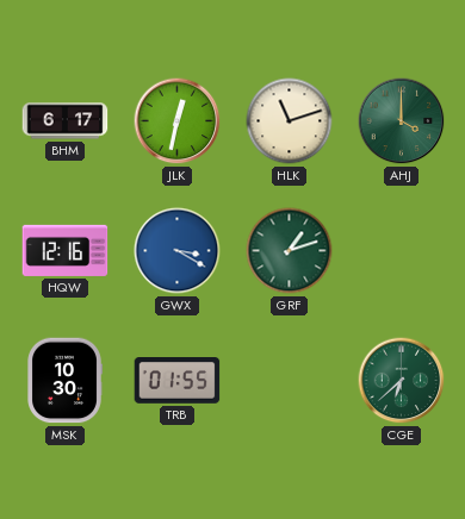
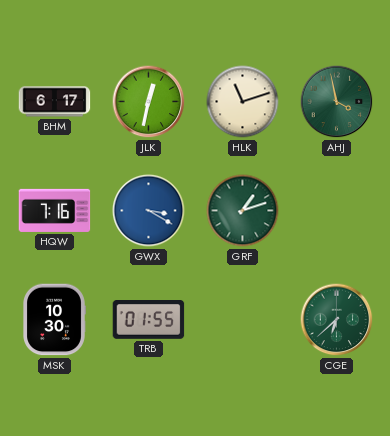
AHJ: 4:00 -> 3:58
HQW: 12:16 -> 7:16
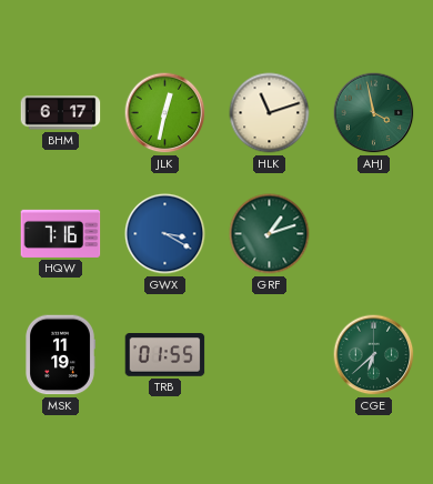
MSK: 10:30 -> 11:19
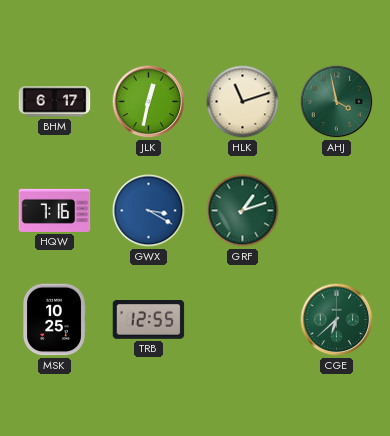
MSK: 11:19 -> 10:25
TRB: 01:55 -> 12:55
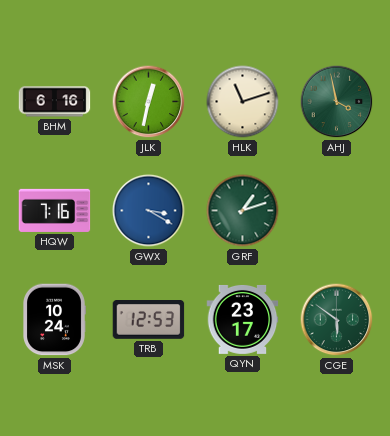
BHM: 6:17 -> 6:16
MSK: 10:25 -> 10:24
TRB: 12:55 -> 12:53
QYN: none -> 23:17
CGE: 6:38 -> 5:51
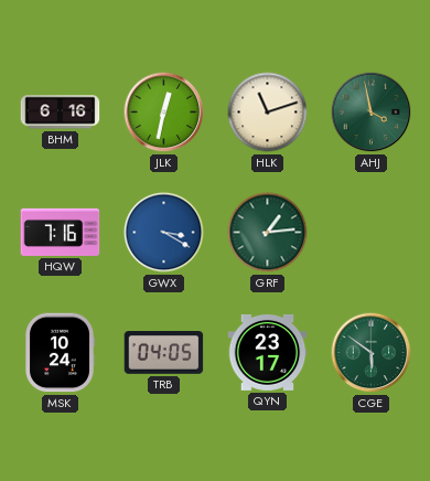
GRF: 1:12 -> 1:14
TRB: 12:53 -> 04:05
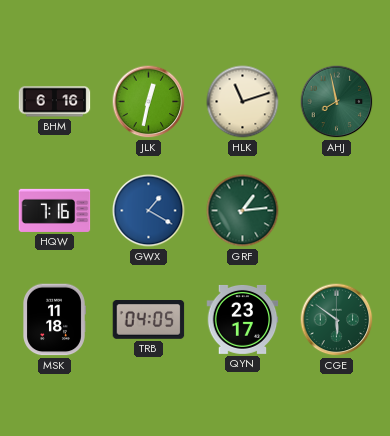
AHJ: 3:58 -> 7:58
GWX: 3:20 -> 1:20
MSK: 10:24 -> 11:18
